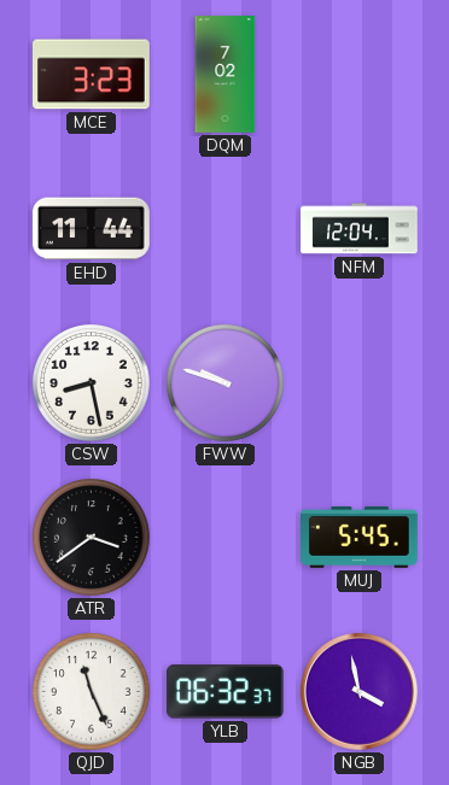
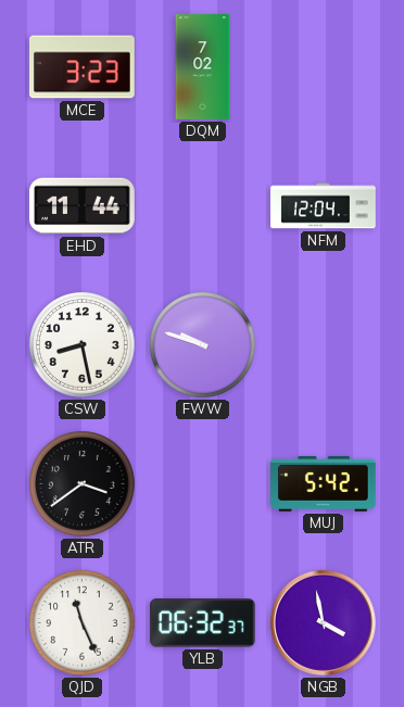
MUJ: 5:45 -> 5:42
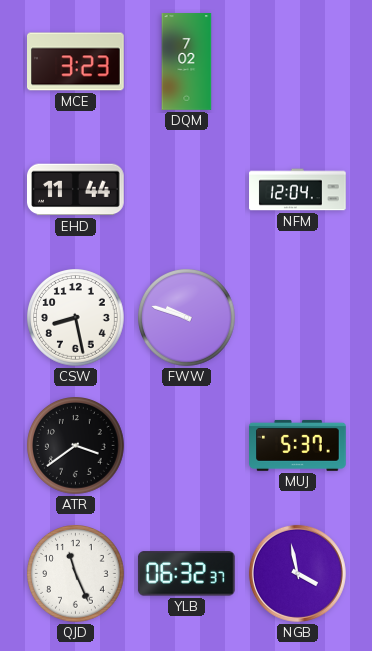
MUJ: 5:42 -> 5:37
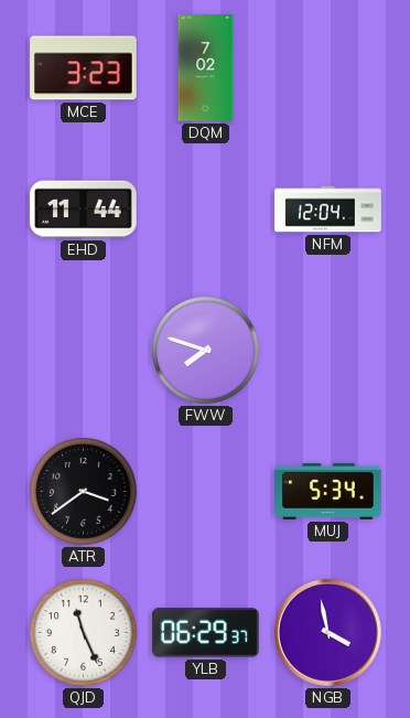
CSW: 8:28 -> none
FWW: 9:48 -> 7:48
MUJ: 5:37 -> 5:34
YLB: 06:32 -> 06:29
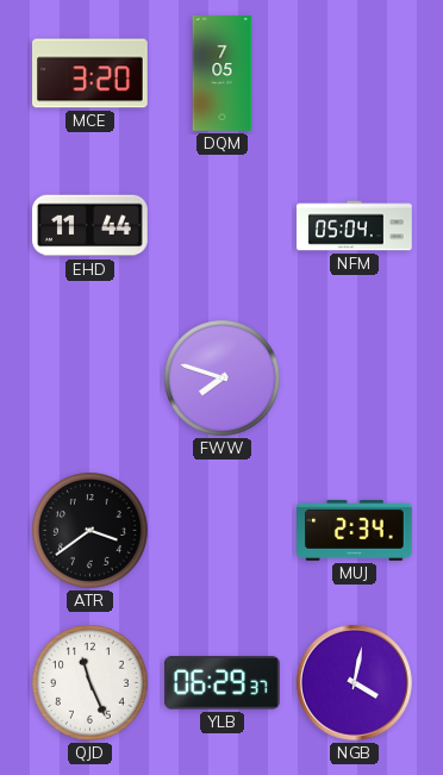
MCE: 3:23 -> 3:20
DQM: 7:02 -> 7:05
NFM: 12:04 -> 05:04
MUJ: 5:34 -> 2:34
NGB: 3:58 -> 4:02
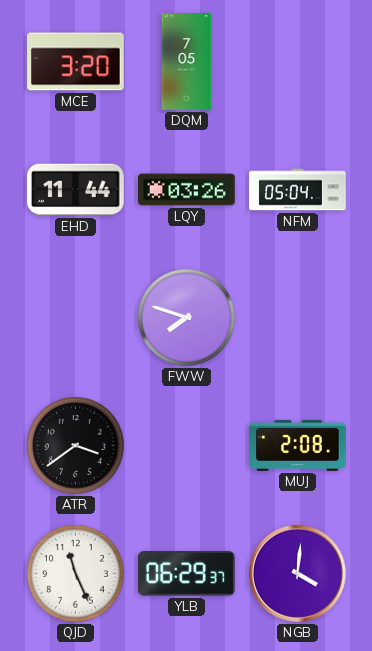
LQY: none -> 03:26
MUJ: 2:34 -> 2:08
NGB: 4:02 -> 4:01
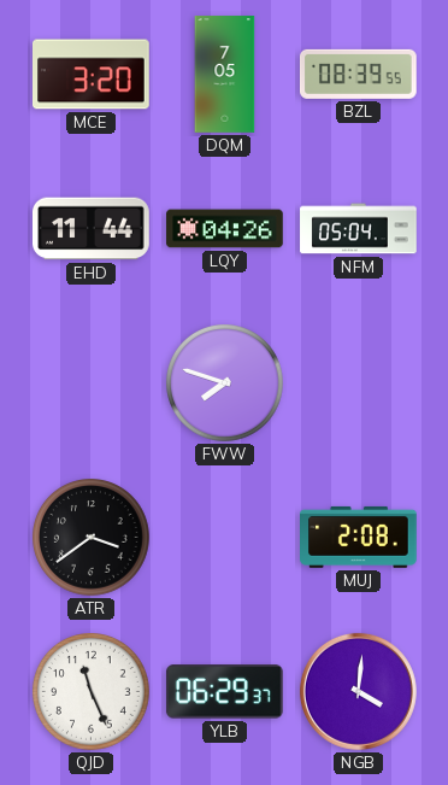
BZL: none -> 08:39
LQY: 03:26 -> 04:26
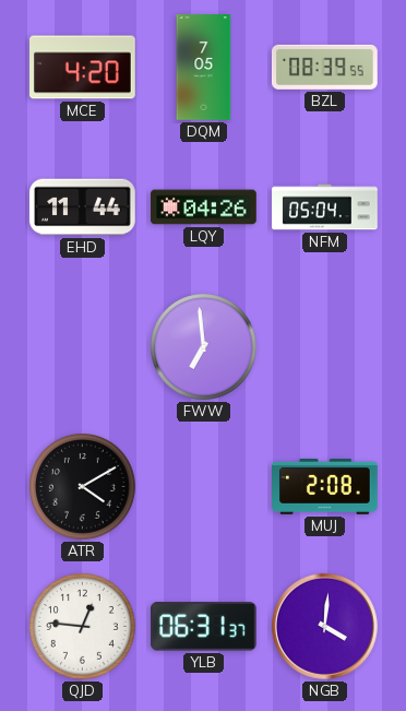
MCE: 3:20 -> 4:20
FWW: 7:48 -> 6:59
ATR: 3:39 -> 4:10
QJD: 11:26 -> 12:46
YLB: 06:29 -> 06:31
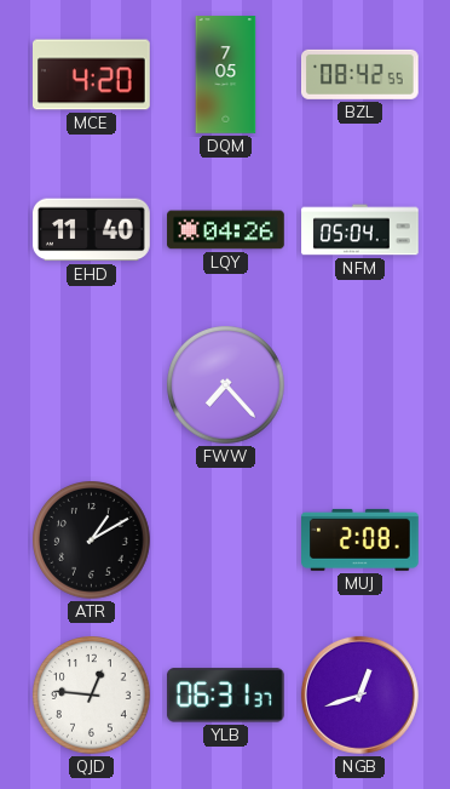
BZL: 08:39 -> 08:42
EHD: 11:44 -> 11:40
FWW: 6:59 -> 7:23
ATR: 4:10 -> 1:10
NGB: 4:01 -> 12:42
